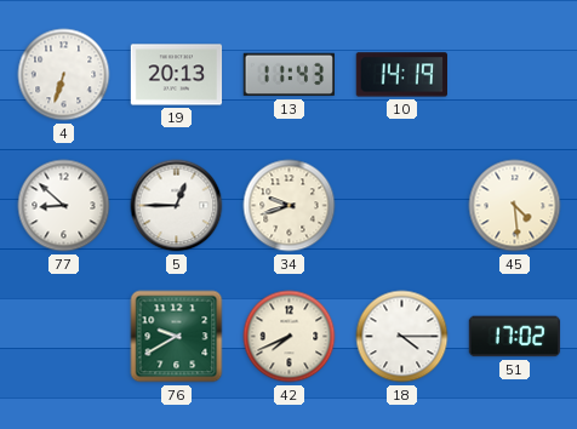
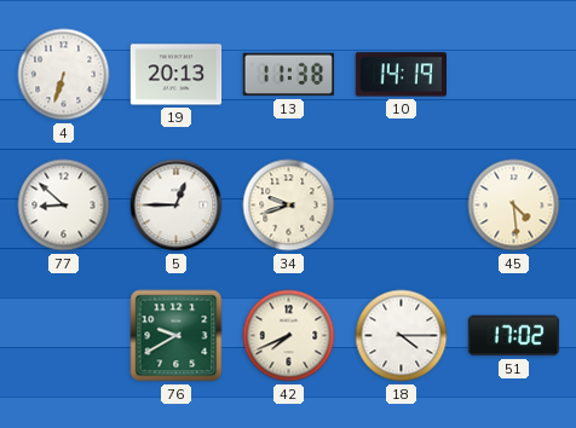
13: 11:43 -> 11:38
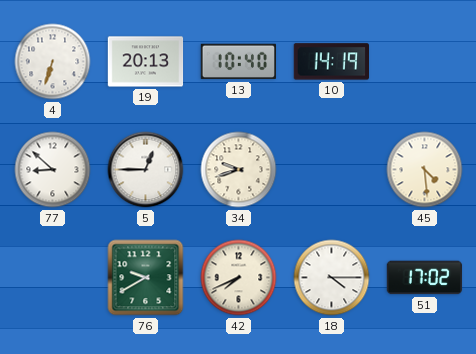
13: 11:38 -> 10:40
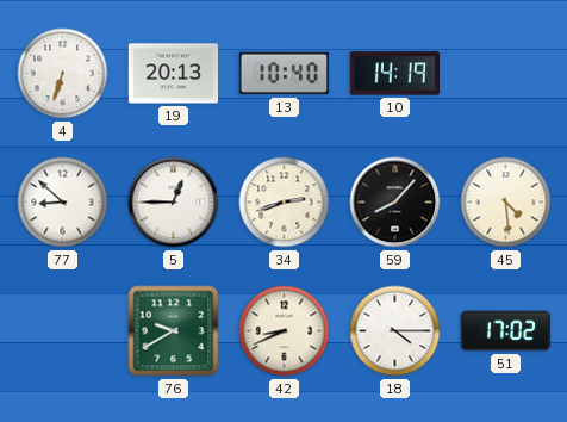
34: 9:42 -> 2:42
59: none -> 8:07
42: 7:41 -> 8:41
